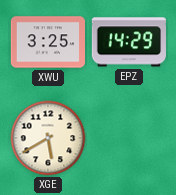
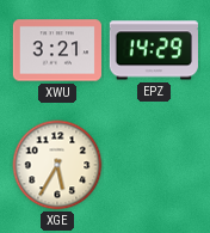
XWU: 3:25 -> 3:21
XGE: 5:40 -> 5:35
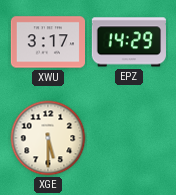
XWU: 3:21 -> 3:17
XGE: 5:35 -> 5:30
